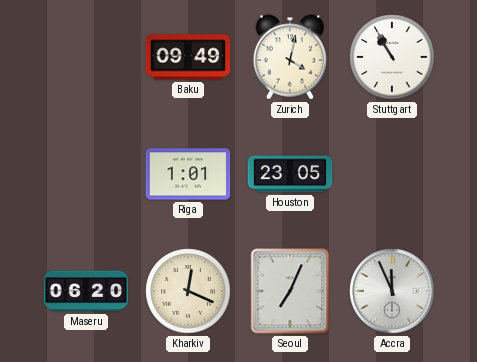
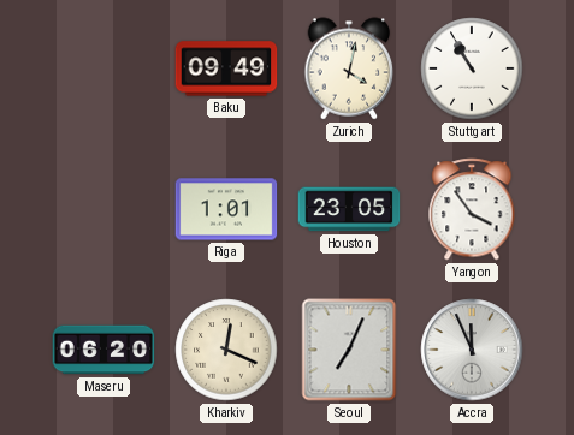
Yangon: none -> 3:54
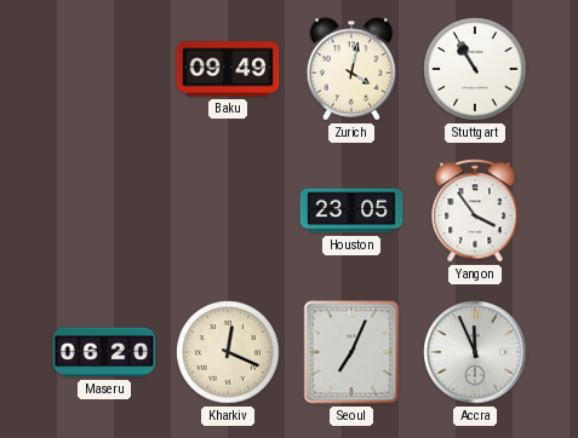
Riga: 1:01 -> none
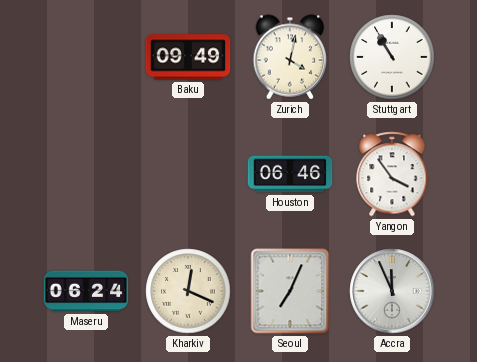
Houston: 23:05 -> 06:46
Maseru: 06:20 -> 06:24
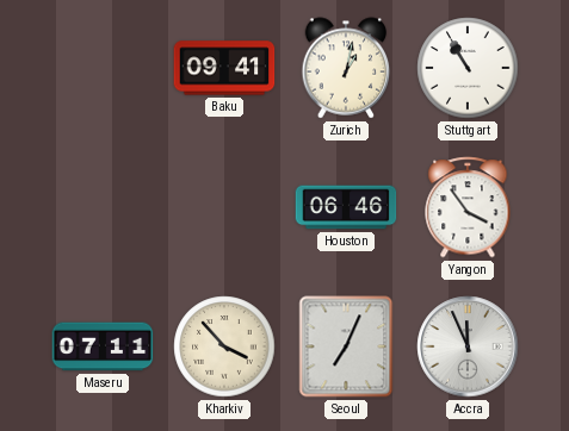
Baku: 09:49 -> 09:41
Zurich: 4:02 -> 1:02
Maseru: 06:24 -> 07:11
Kharkiv: 12:19 -> 3:53
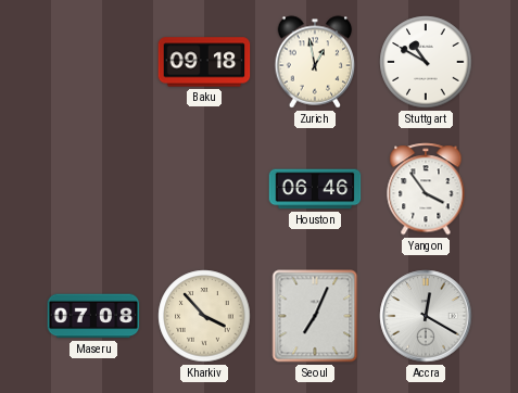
Baku: 09:41 -> 09:18
Zurich: 1:02 -> 12:58
Stuttgart: 10:55 -> 10:50
Maseru: 07:11 -> 07:08
Accra: 11:56 -> 12:20
